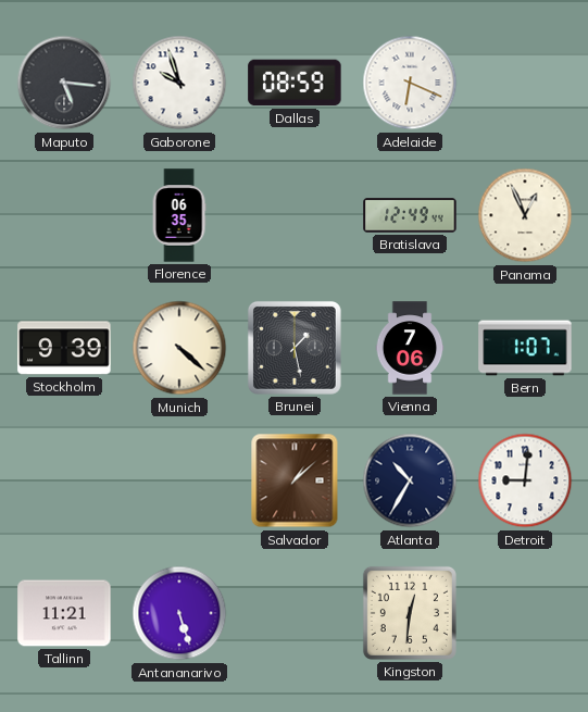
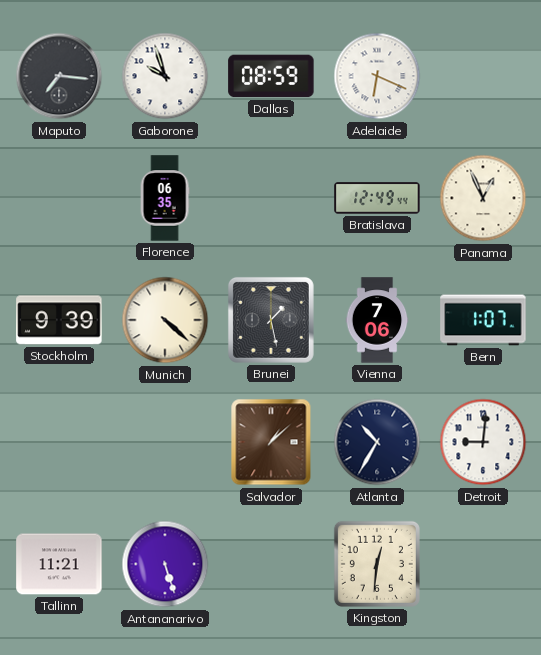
Maputo: 5:16 -> 7:16
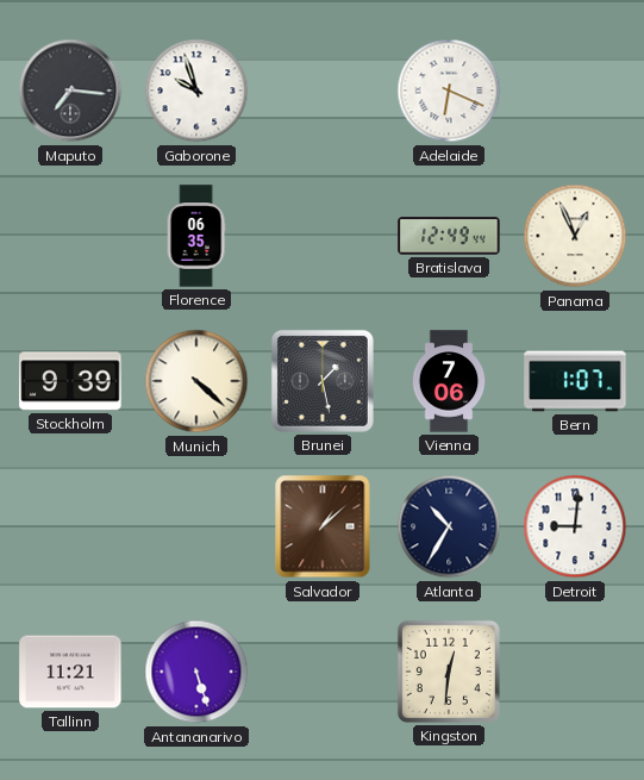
Dallas: 08:59 -> none
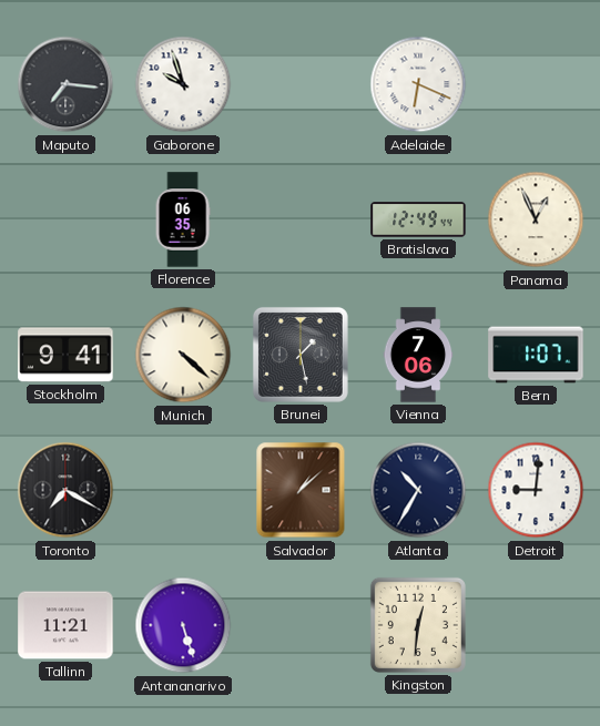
Stockholm: 9:39 -> 9:41
Toronto: none -> 7:20
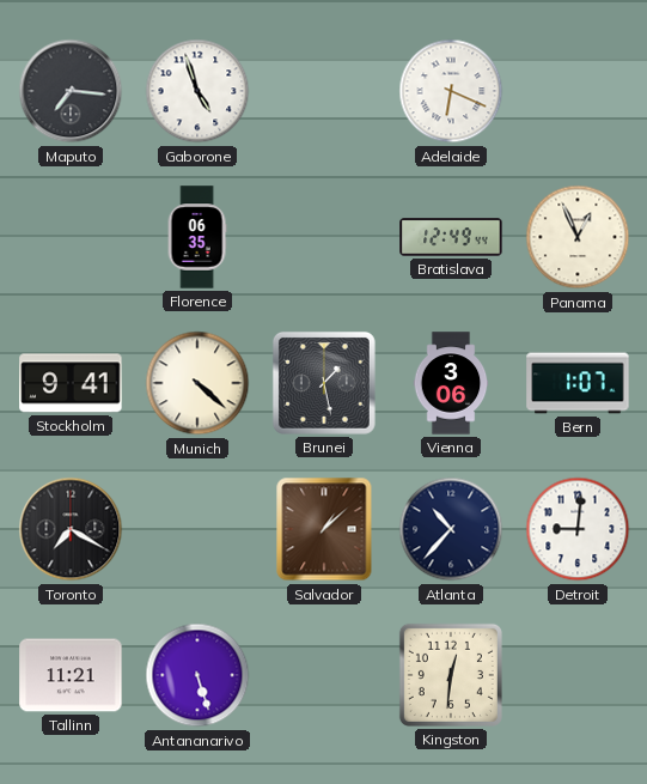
Gaborone: 9:57 -> 4:57
Vienna: 7:06 -> 3:06
Atlanta: 10:35 -> 10:37
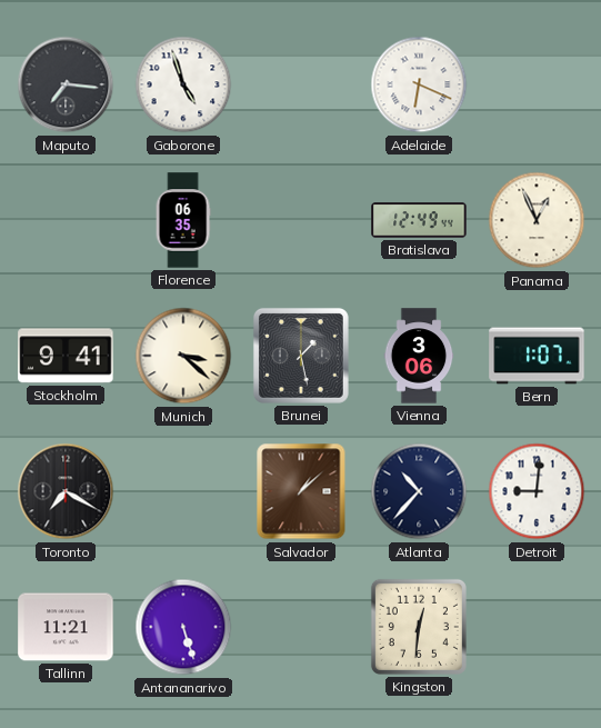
Munich: 4:22 -> 3:22
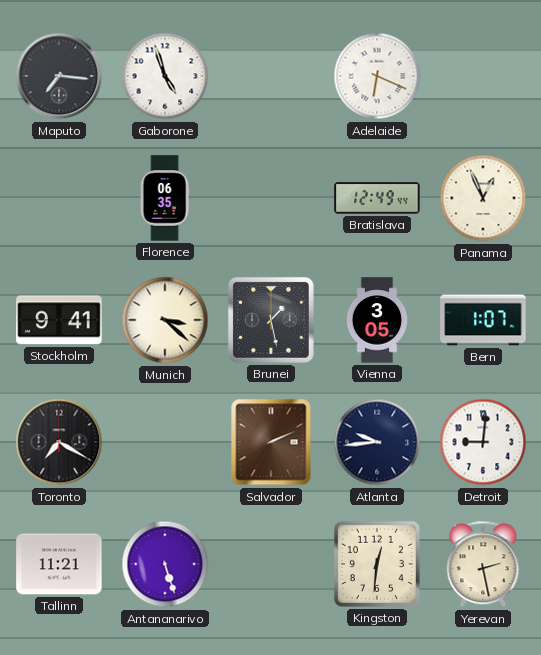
Vienna: 3:06 -> 3:05
Salvador: 1:08 -> 2:11
Atlanta: 10:37 -> 9:44
Yerevan: none -> 2:28
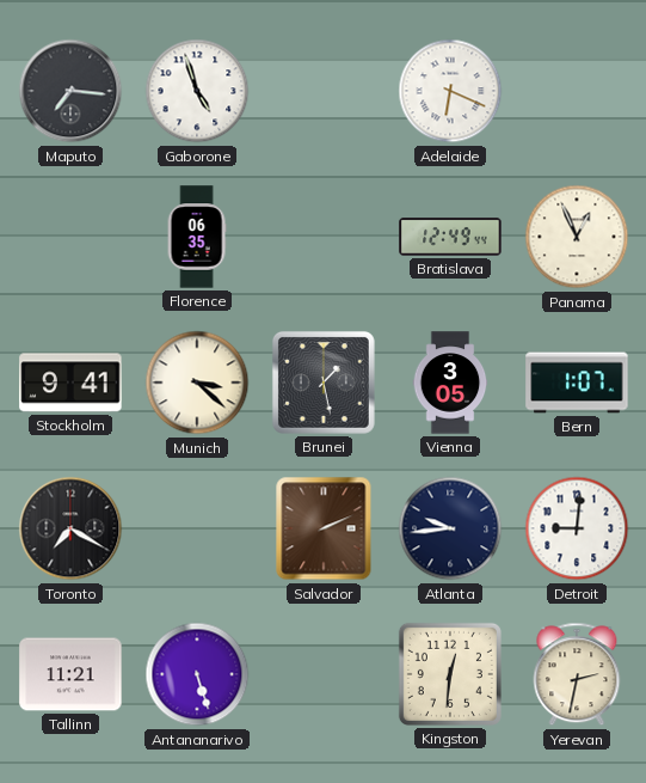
Yerevan: 2:28 -> 2:32
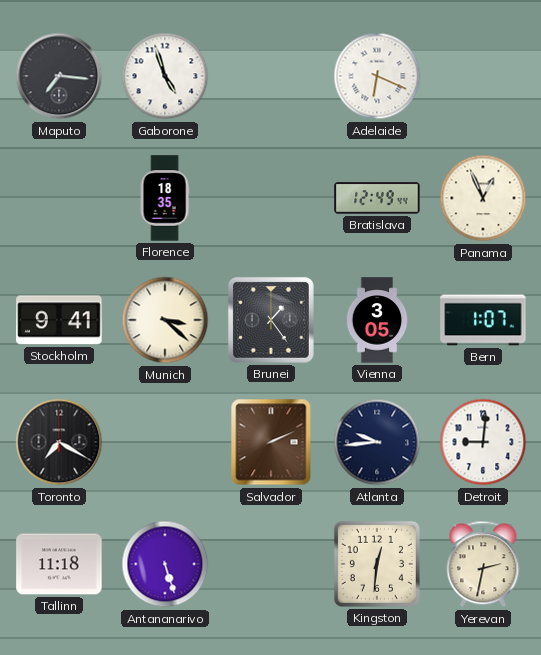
Florence: 06:35 -> 18:35
Brunei: 1:28 -> 1:24
Tallinn: 11:21 -> 11:18
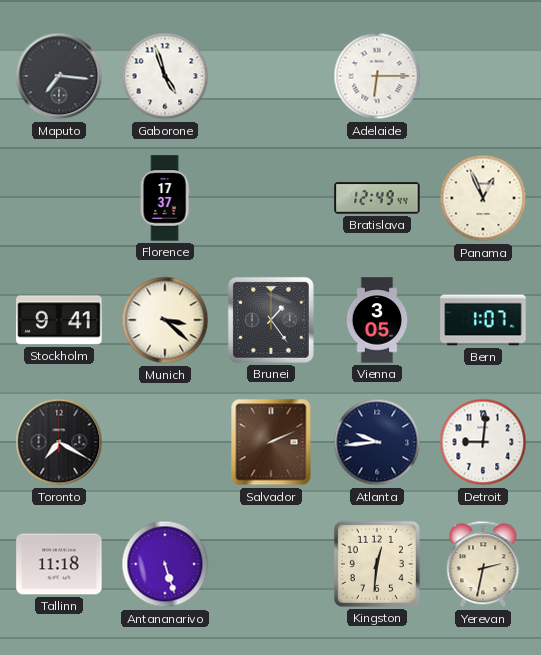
Adelaide: 6:19 -> 6:15
Florence: 18:35 -> 17:37
